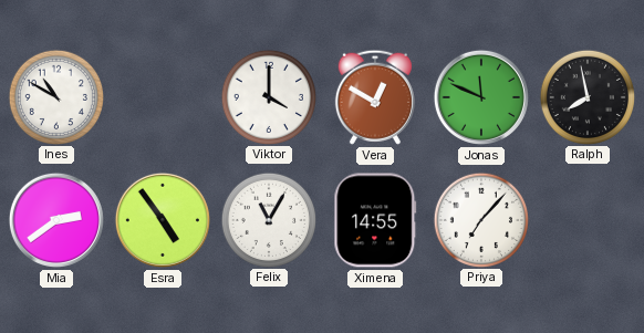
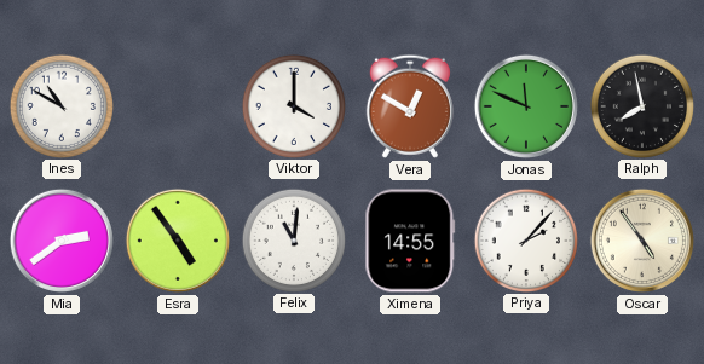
Felix: 11:05 -> 11:01
Priya: 7:07 -> 2:07
Oscar: none -> 4:54
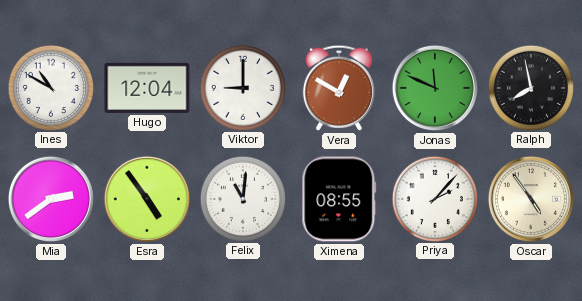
Hugo: none -> 12:04
Viktor: 4:00 -> 9:00
Ximena: 14:55 -> 08:55
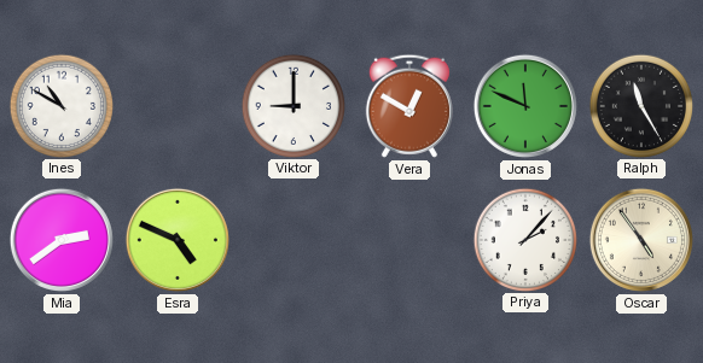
Hugo: 12:04 -> none
Ralph: 7:58 -> 11:25
Esra: 4:54 -> 4:49
Felix: 11:01 -> none
Ximena: 08:55 -> none
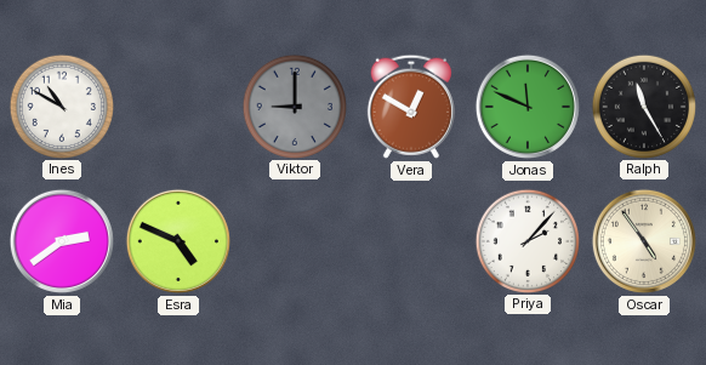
Viktor dial: white -> grey
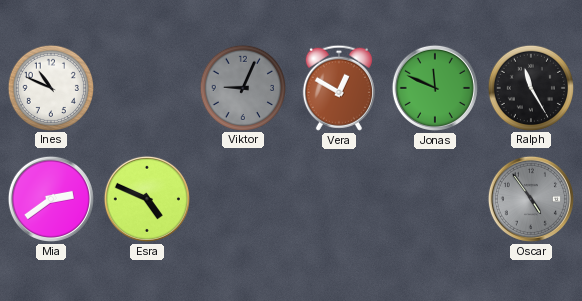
Ines: 10:50 -> 10:49
Viktor: 9:00 -> 9:04
Priya: 2:07 -> none
Oscar dial: cream -> grey
